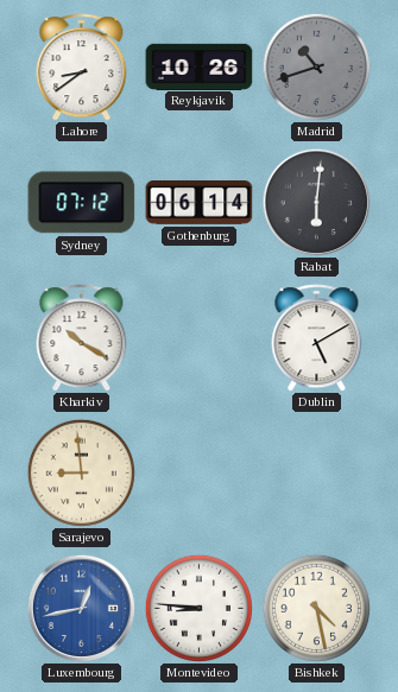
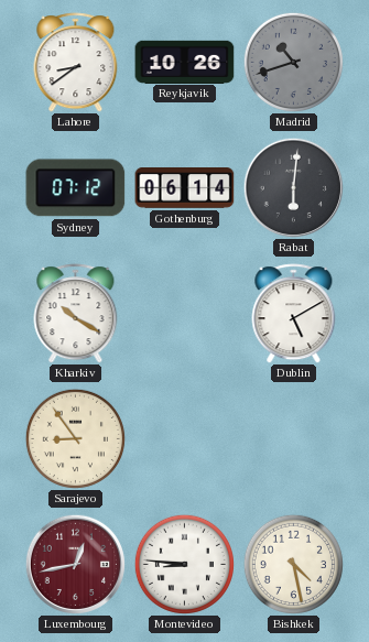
Sarajevo: 8:59 -> 8:54
Luxembourg dial: blue -> burgundy
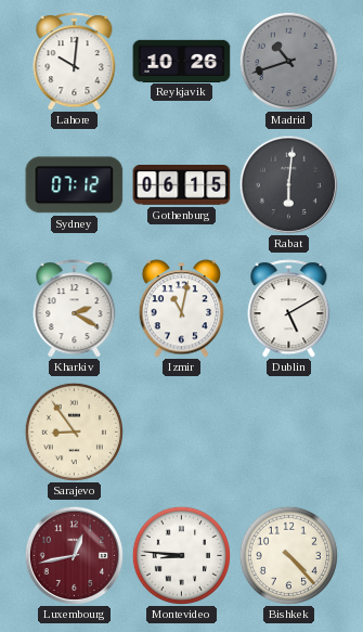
Lahore: 8:39 -> 10:01
Gothenburg: 06:14 -> 06:15
Kharkiv: 10:20 -> 2:20
Izmir: none -> 11:02
Bishkek: 4:28 -> 4:23
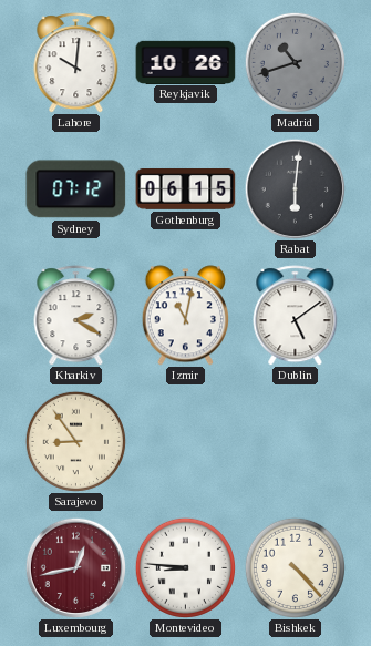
Dublin: 5:10 -> 5:09
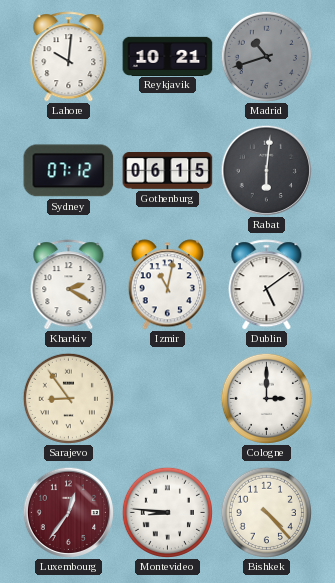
Reykjavik: 10:26 -> 10:21
Cologne: none -> 3:00
Luxembourg: 12:43 -> 12:36
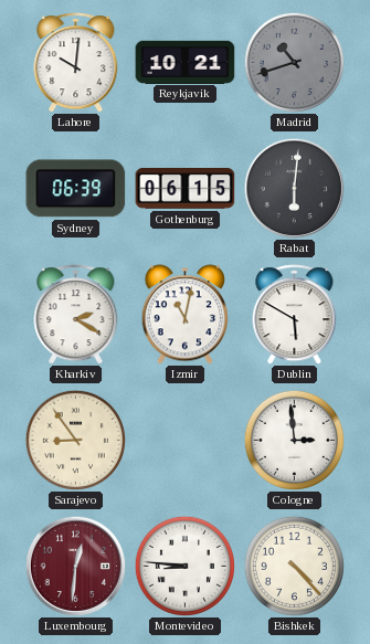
Sydney: 07:12 -> 06:39
Dublin: 5:09 -> 5:50
Cologne: 3:00 -> 2:59
Luxembourg: 12:36 -> 12:31
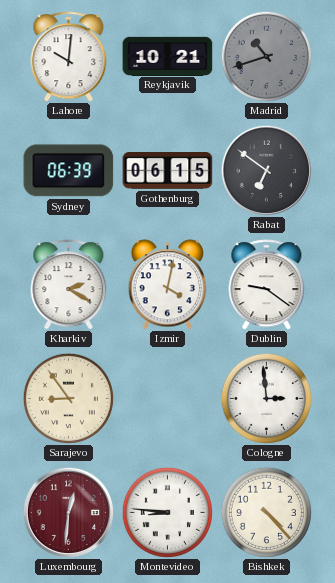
Rabat: 6:01 -> 6:51
Izmir: 11:02 -> 4:02
Dublin: 5:50 -> 9:21
